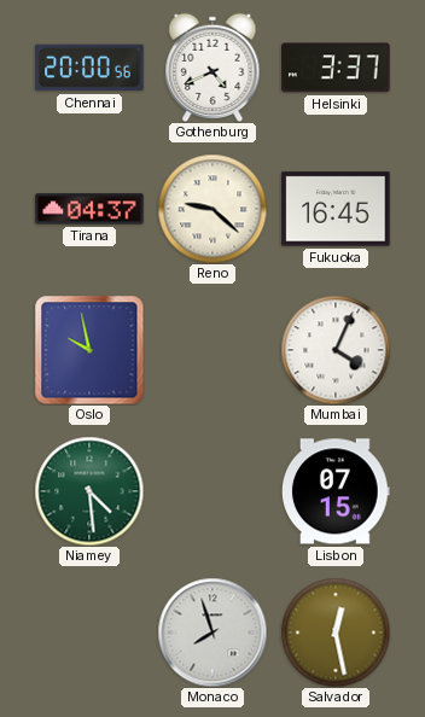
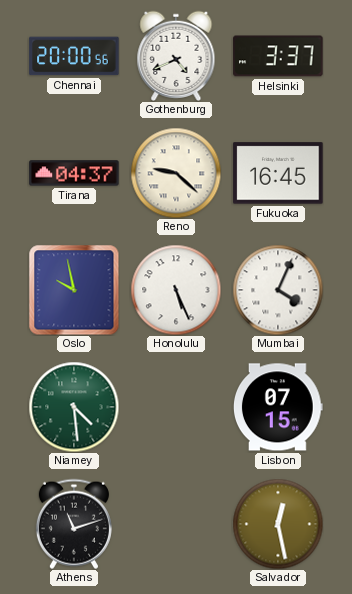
Honolulu: none -> 5:26
Athens: none -> 11:12
Monaco: 7:57 -> none
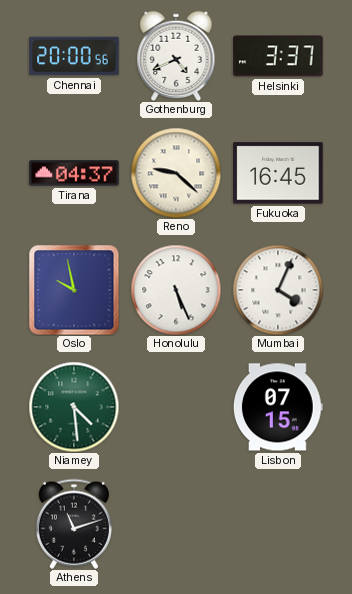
Salvador: 12:28 -> none
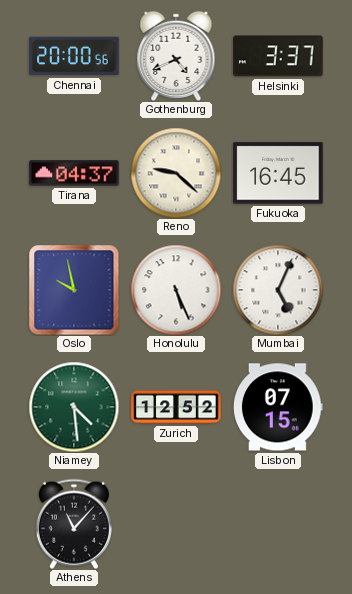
Mumbai: 4:04 -> 5:04
Zurich: none -> 12:52
Athens: 11:12 -> 11:07
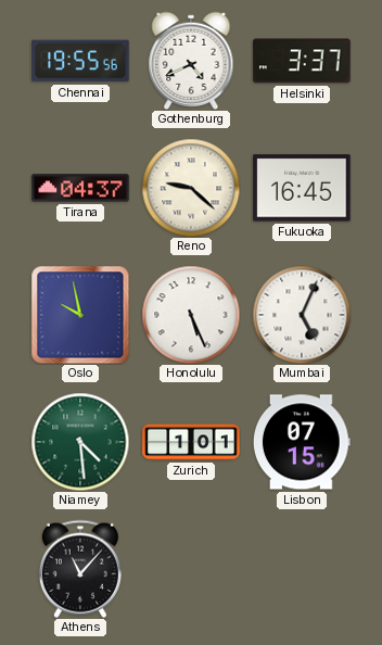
Chennai: 20:00 -> 19:55
Zurich: 12:52 -> 1:01
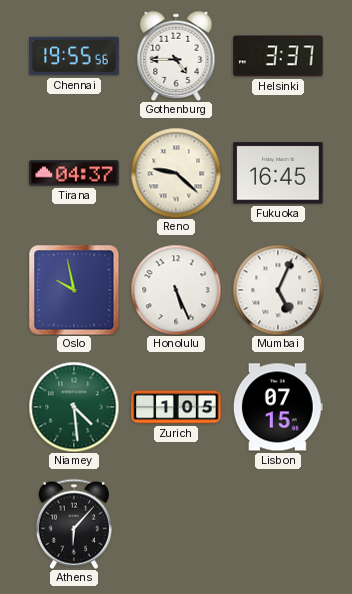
Gothenburg: 4:41 -> 4:45
Zurich: 1:01 -> 1:05
Athens: 11:07 -> 6:07
